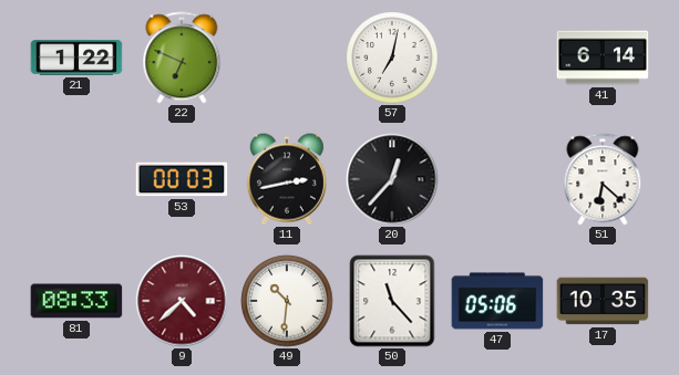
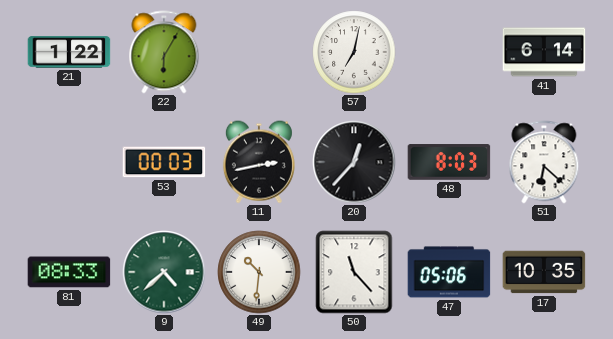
22: 6:49 -> 6:05
48: none -> 8:03
9 dial: burgundy -> green
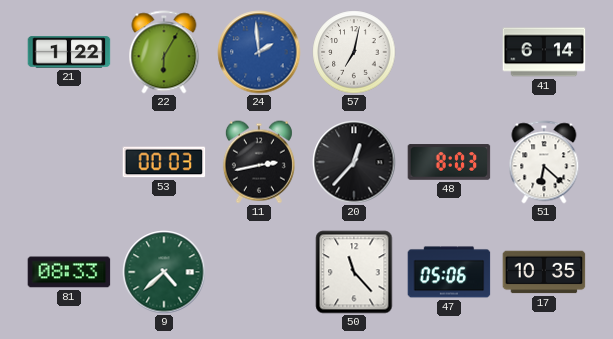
24: none -> 1:59
49: 10:31 -> none
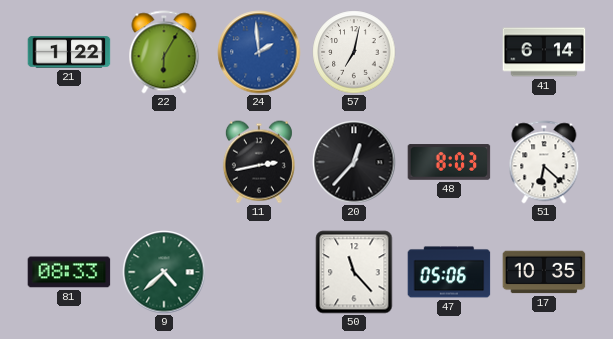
53: 00:03 -> none
